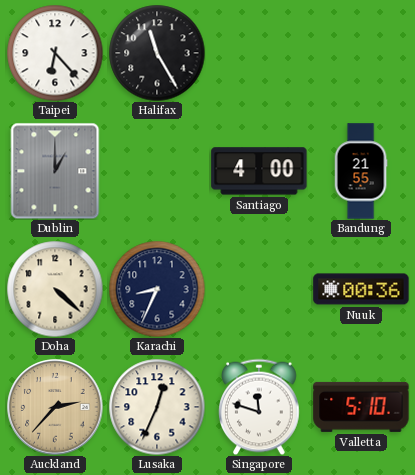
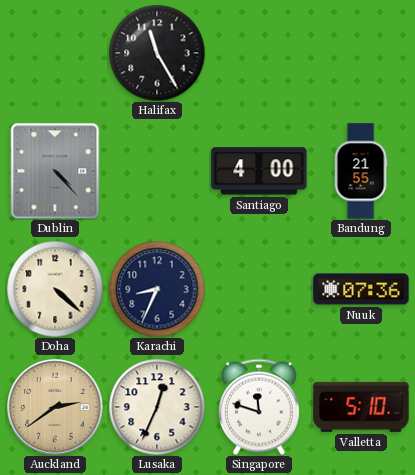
Taipei: 6:23 -> none
Dublin: 1:00 -> 4:23
Nuuk: 00:36 -> 07:36
Auckland: 2:37 -> 2:39
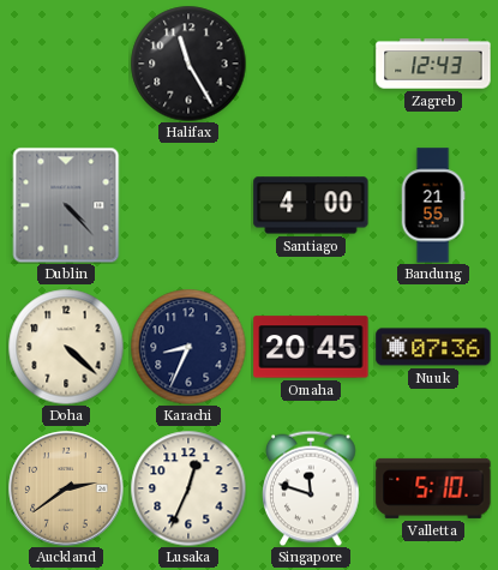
Zagreb: none -> 12:43
Omaha: none -> 20:45
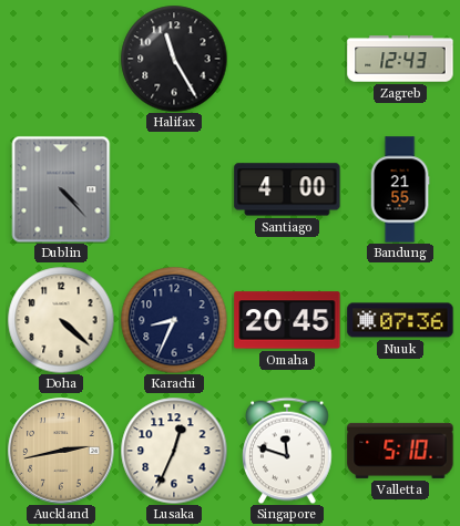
Auckland: 2:39 -> 2:43
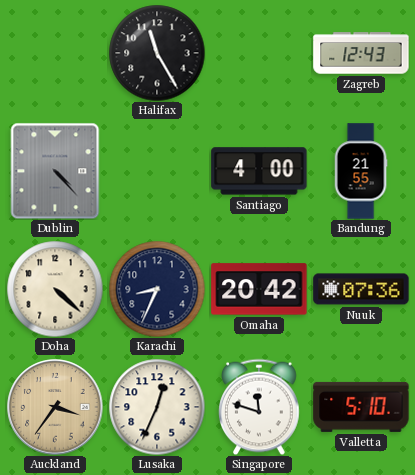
Omaha: 20:45 -> 20:42
Auckland: 2:43 -> 3:36
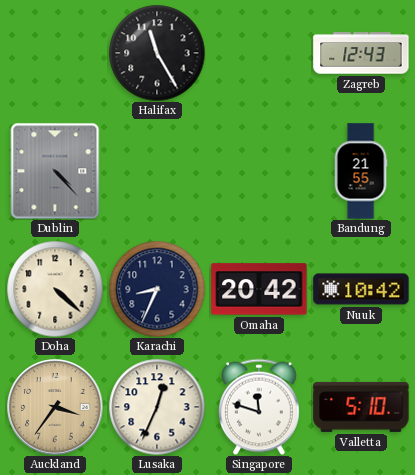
Santiago: 4:00 -> none
Nuuk: 07:36 -> 10:42
